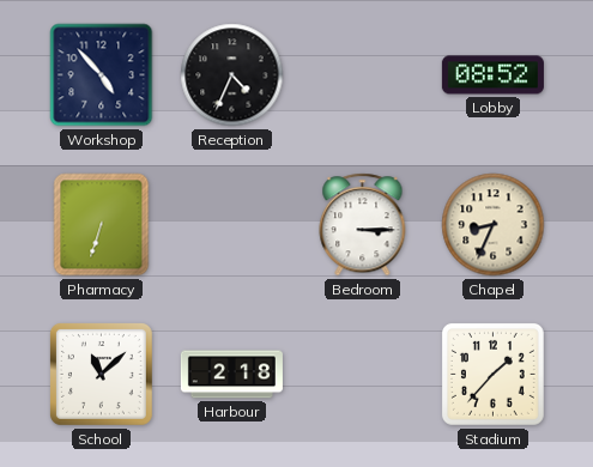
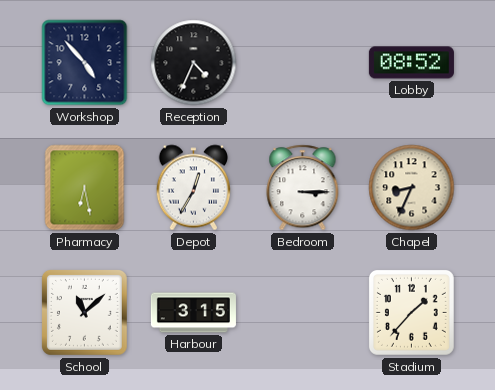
Pharmacy: 6:33 -> 6:28
Depot: none -> 12:35
Harbour: 2:18 -> 3:15
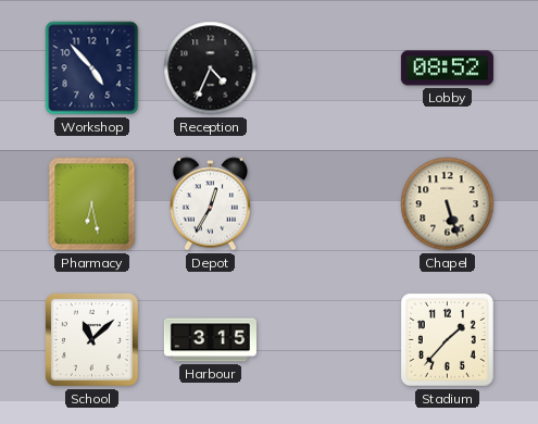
Bedroom: 3:15 -> none
Chapel: 8:34 -> 5:27
